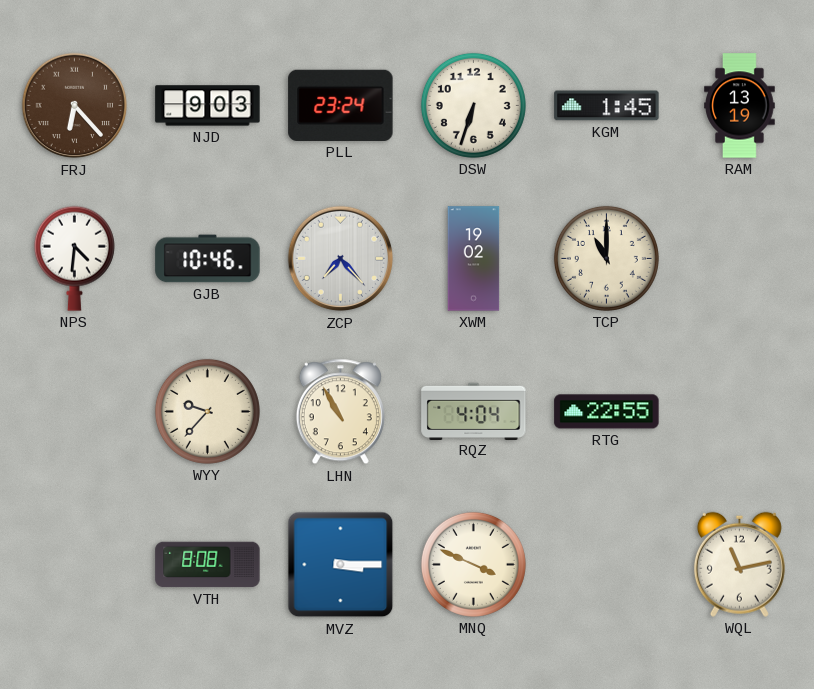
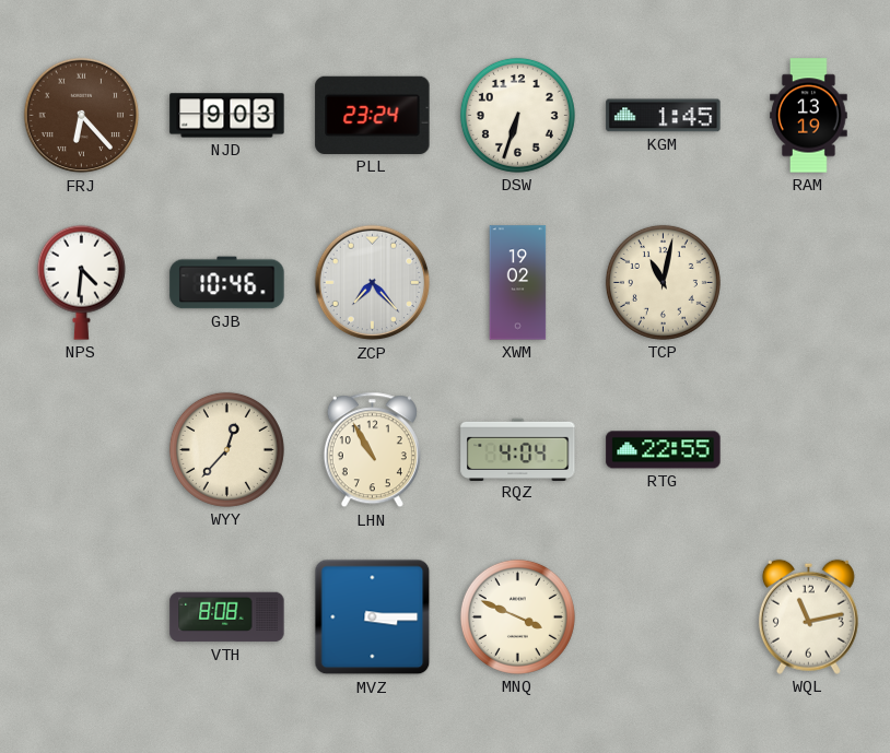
TCP: 11:00 -> 11:02
WYY: 9:37 -> 12:37
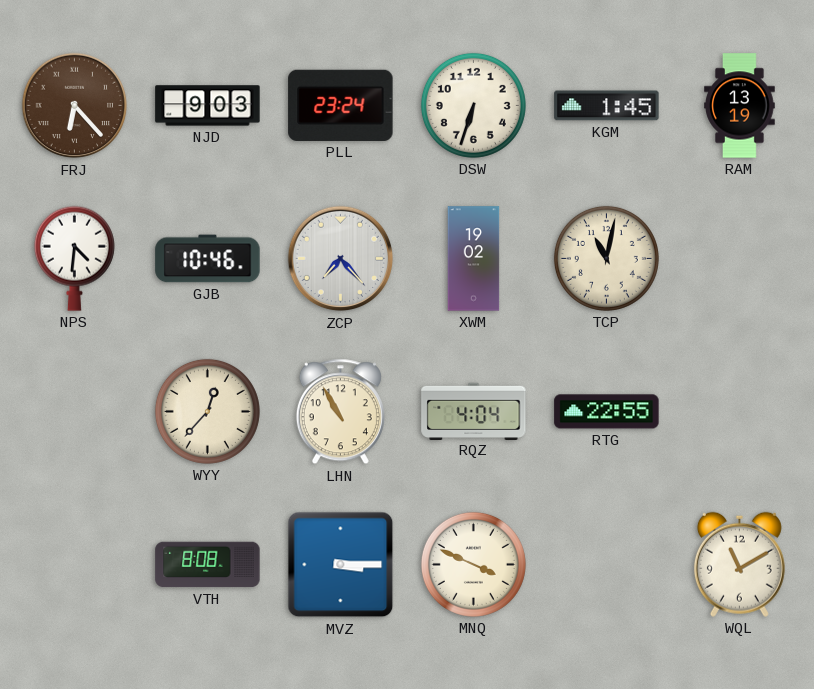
WQL: 11:13 -> 11:10
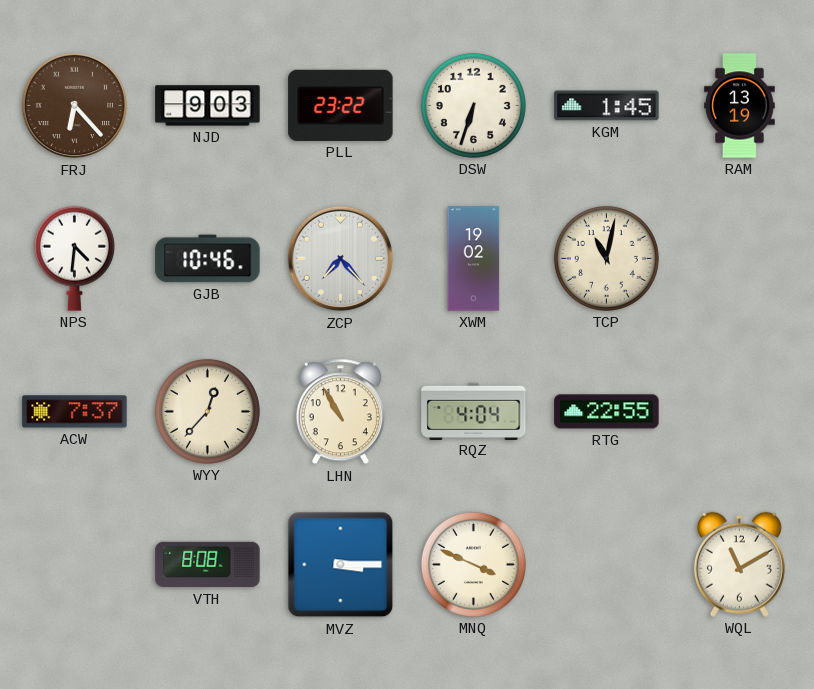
PLL: 23:24 -> 23:22
ACW: none -> 7:37
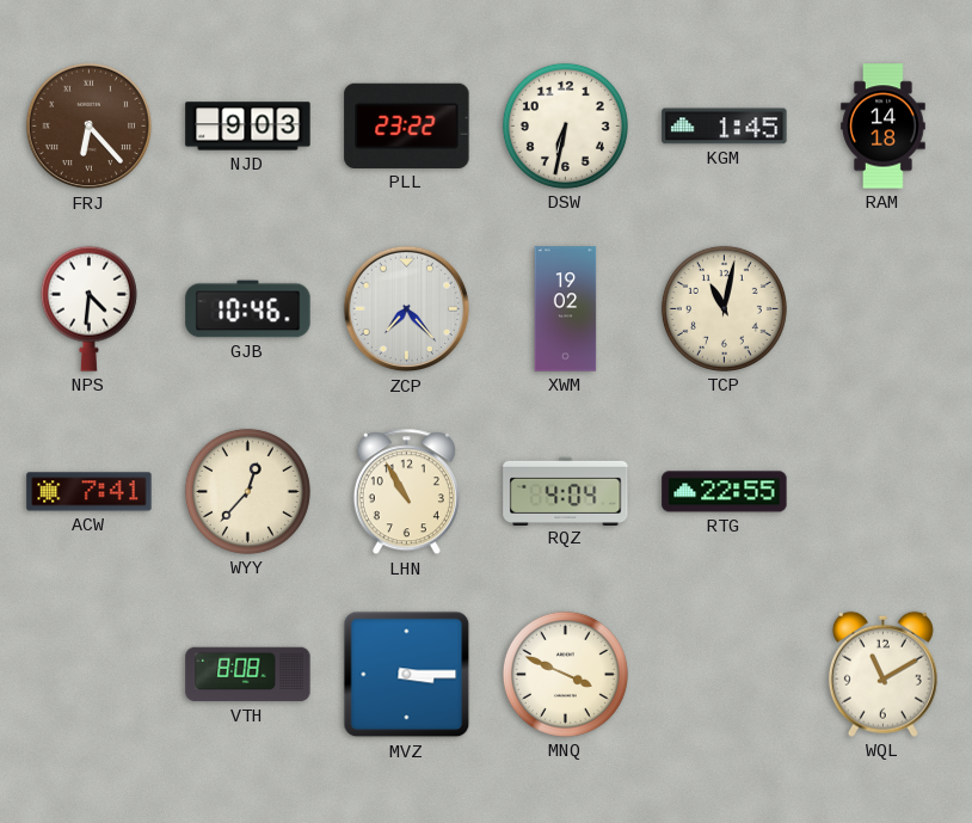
DSW: 6:33 -> 6:32
RAM: 13:19 -> 14:18
ACW: 7:37 -> 7:41
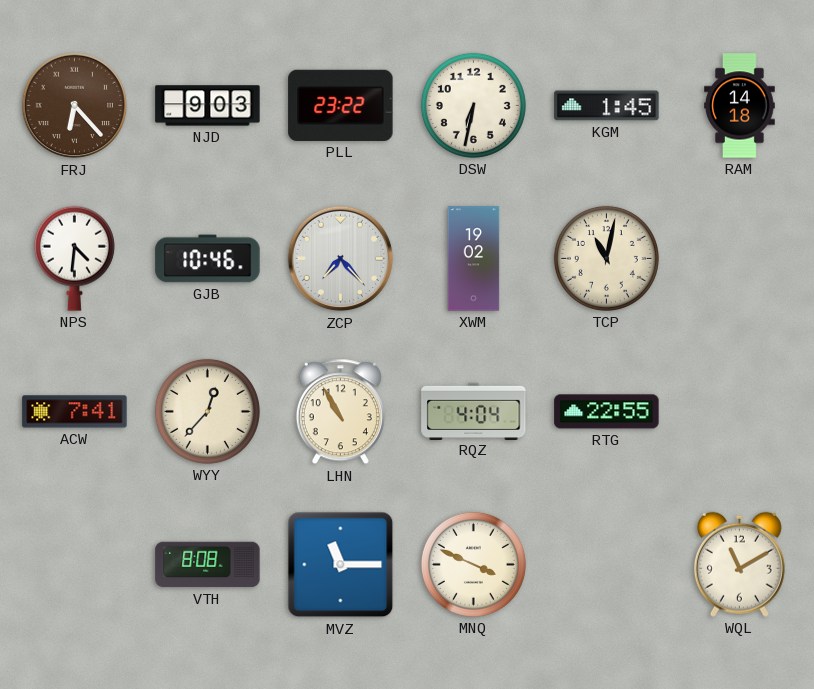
MVZ: 3:15 -> 11:15
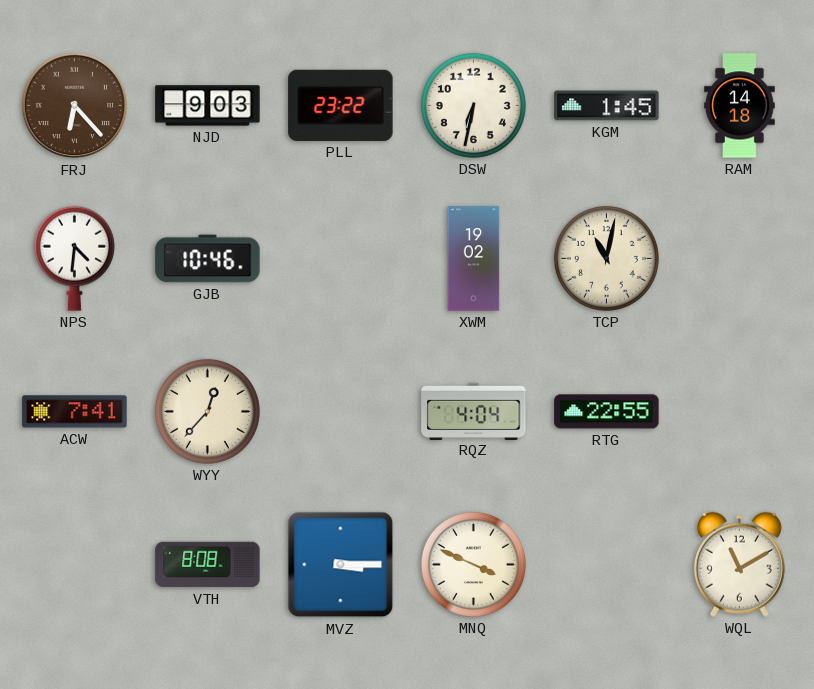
ZCP: 7:23 -> none
LHN: 10:55 -> none
MVZ: 11:15 -> 3:15
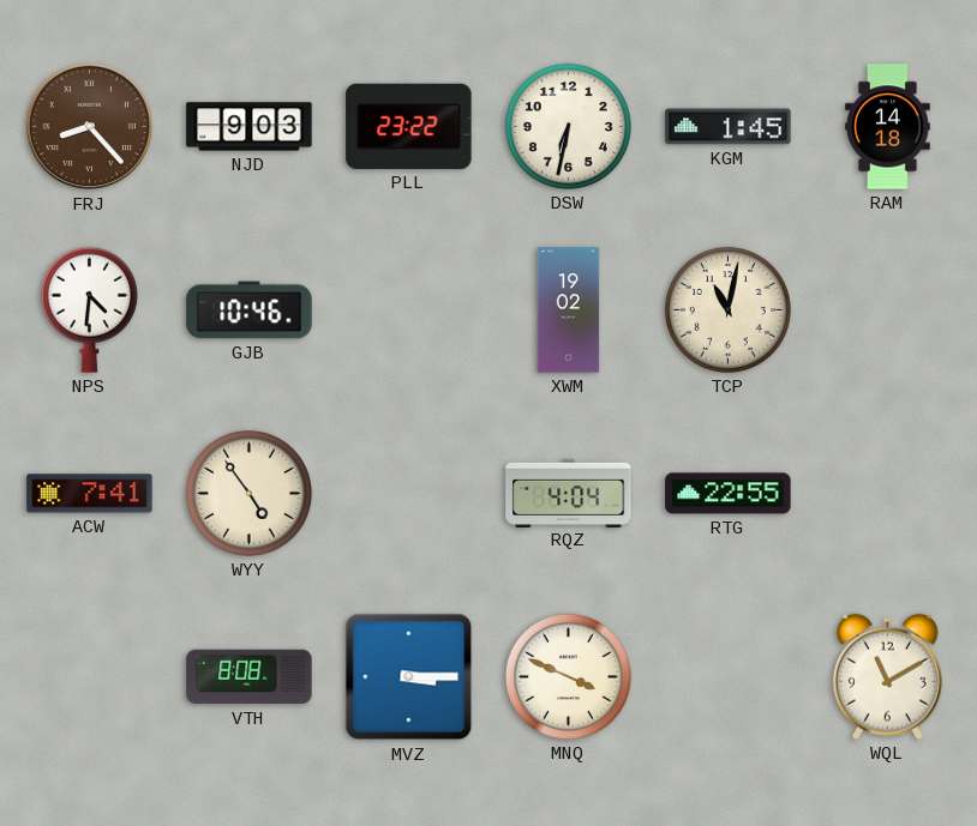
FRJ: 6:23 -> 8:23
WYY: 12:37 -> 4:54
